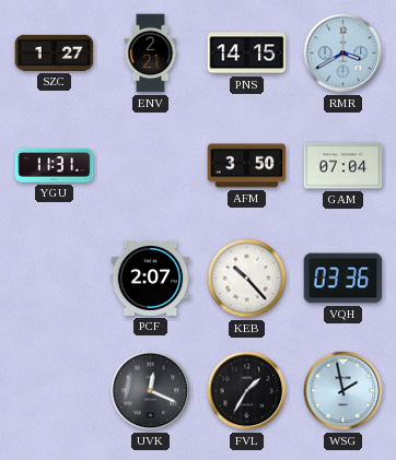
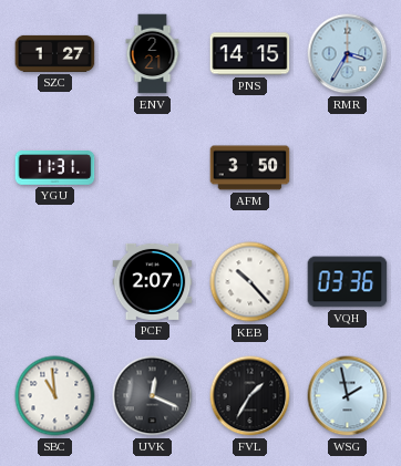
RMR: 3:40 -> 3:35
GAM: 07:04 -> none
SBC: none -> 10:59
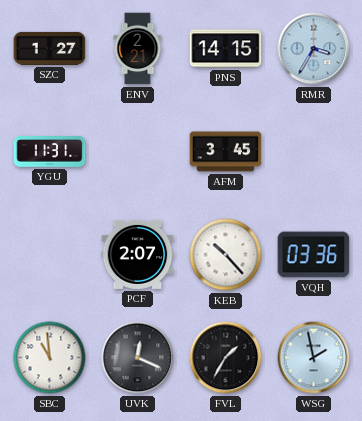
AFM: 3:50 -> 3:45
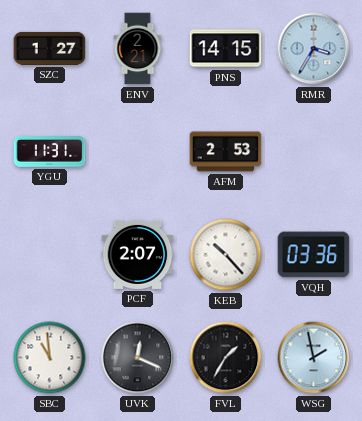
AFM: 3:45 -> 2:53
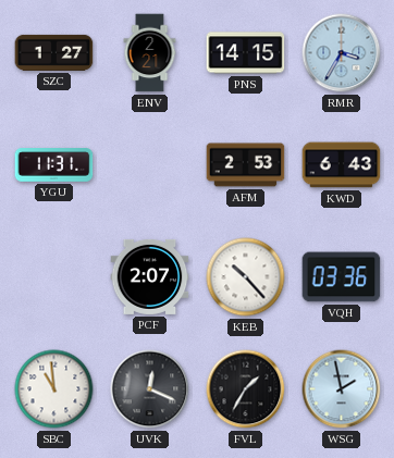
KWD: none -> 6:43
